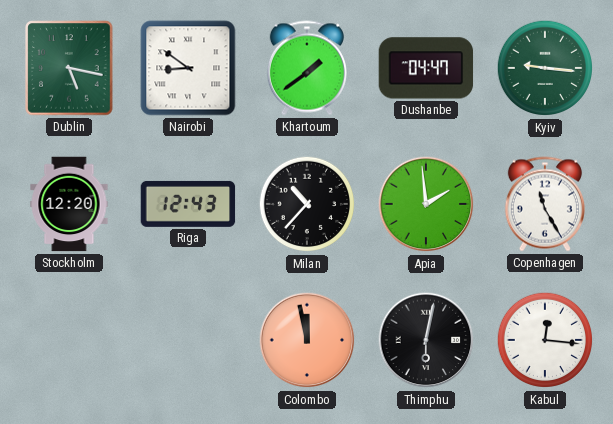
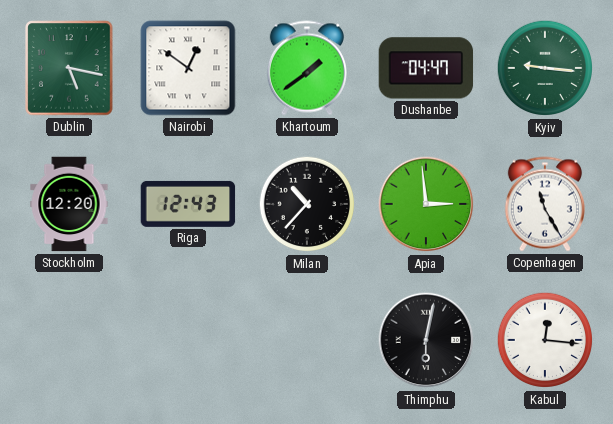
Nairobi: 8:51 -> 12:51
Apia: 1:59 -> 2:59
Colombo: 11:58 -> none
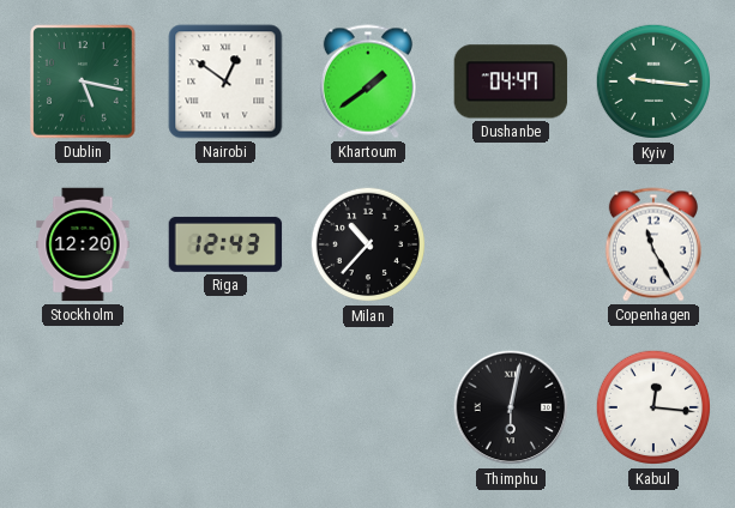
Apia: 2:59 -> none
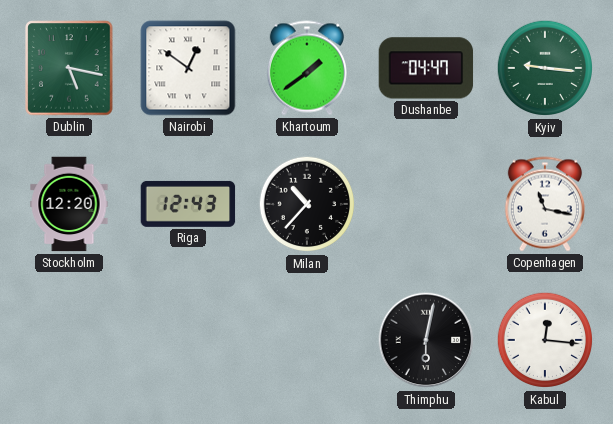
Copenhagen: 11:25 -> 11:17
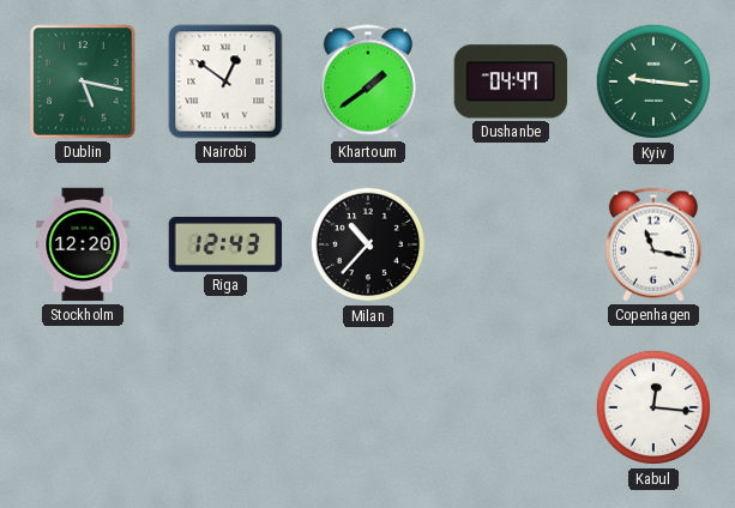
Thimphu: 6:02 -> none
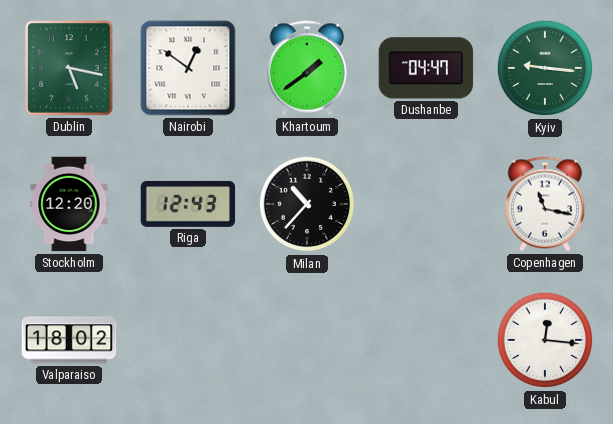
Valparaiso: none -> 18:02
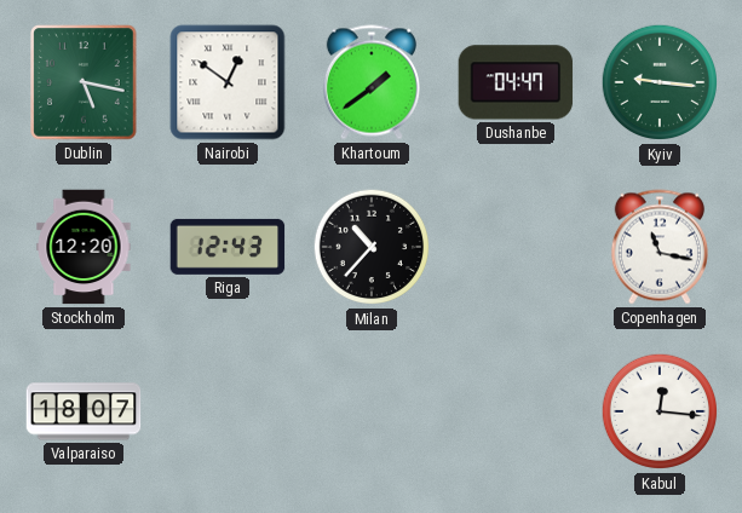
Valparaiso: 18:02 -> 18:07
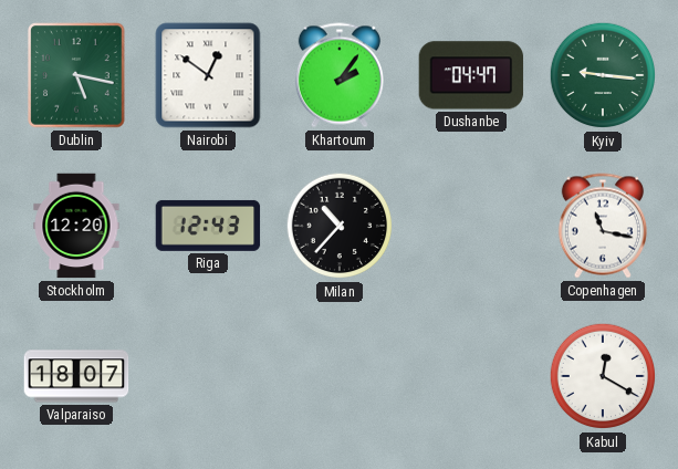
Khartoum: 1:39 -> 2:06
Kabul: 12:16 -> 12:20
